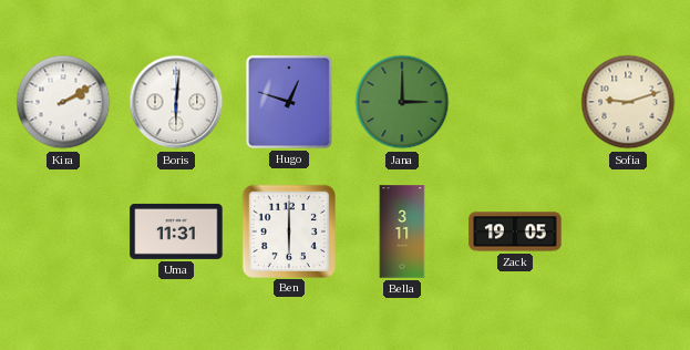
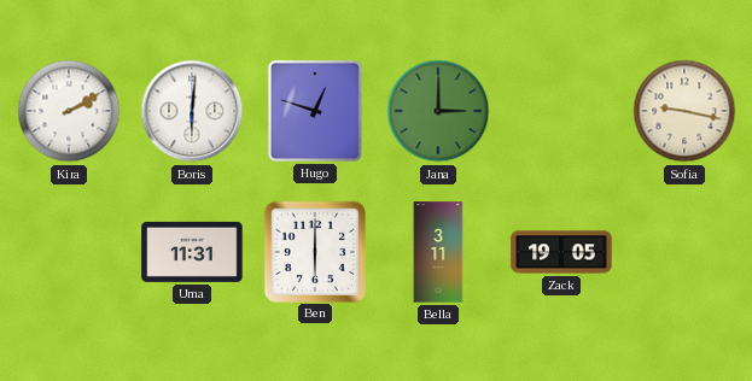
Sofia: 9:12 -> 9:17
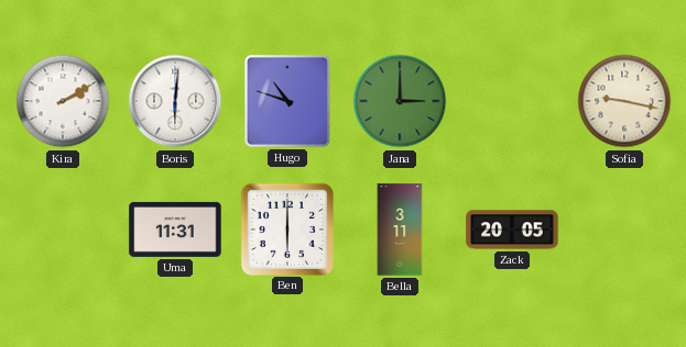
Hugo: 12:48 -> 10:48
Zack: 19:05 -> 20:05
